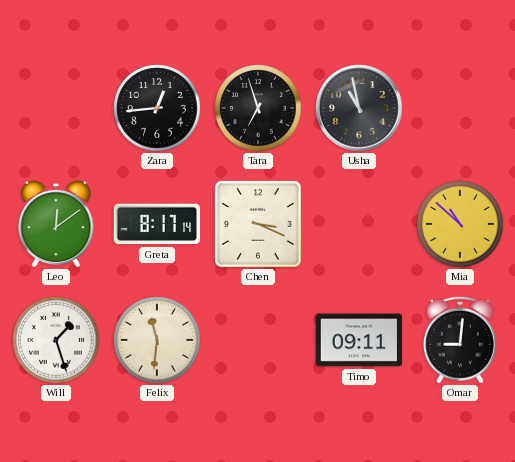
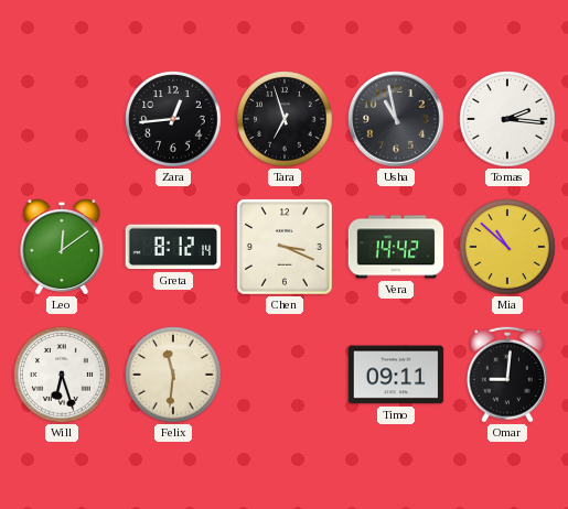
Tomas: none -> 2:16
Greta: 8:17 -> 8:12
Vera: none -> 14:42
Will: 1:27 -> 6:27
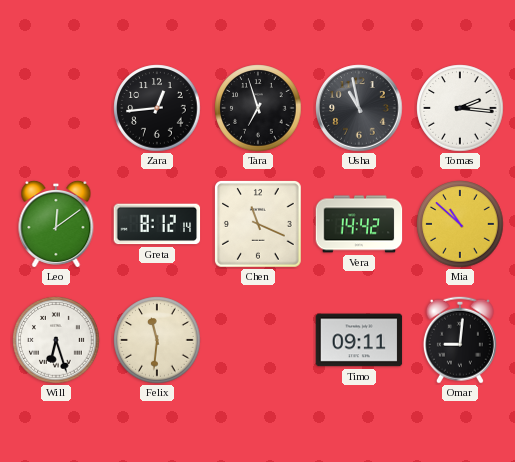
Chen: 3:19 -> 11:19
